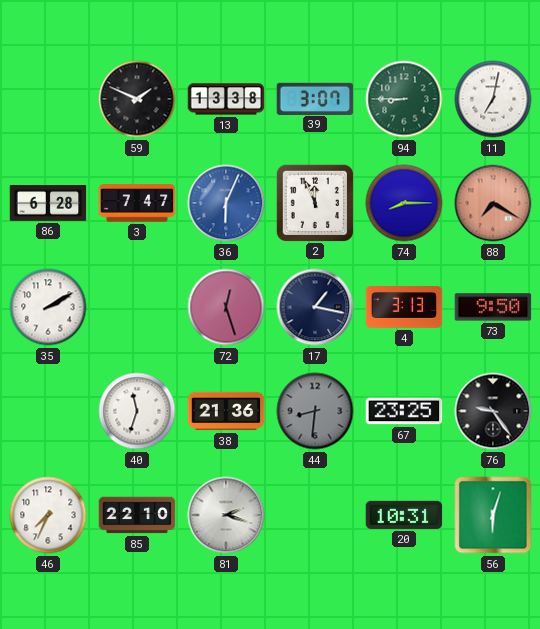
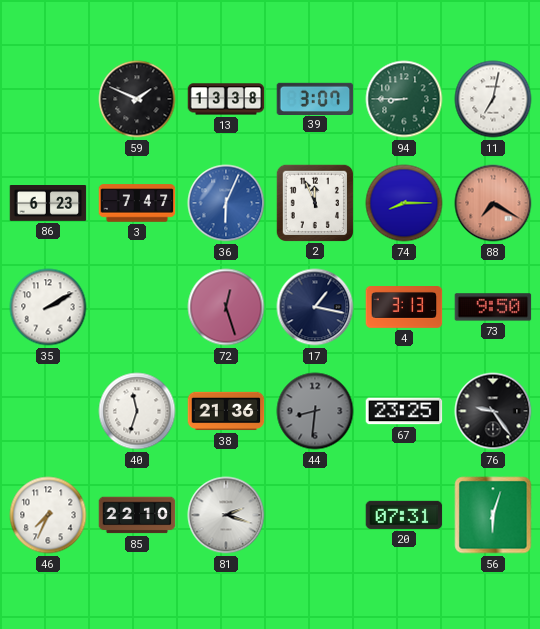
86: 6:28 -> 6:23
20: 10:31 -> 07:31
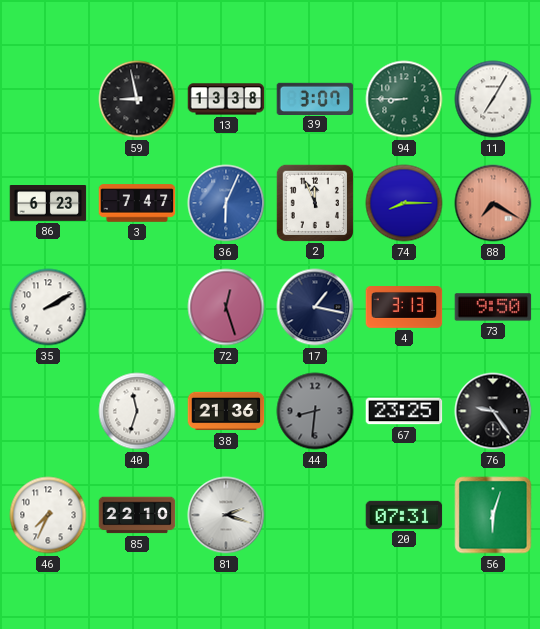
59: 1:49 -> 8:58
11: 7:02 -> 7:05
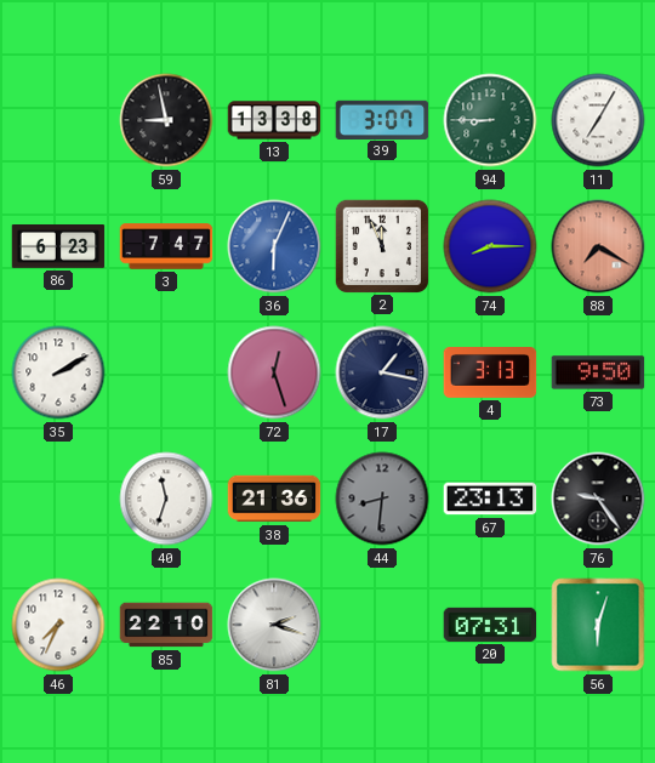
67: 23:25 -> 23:13
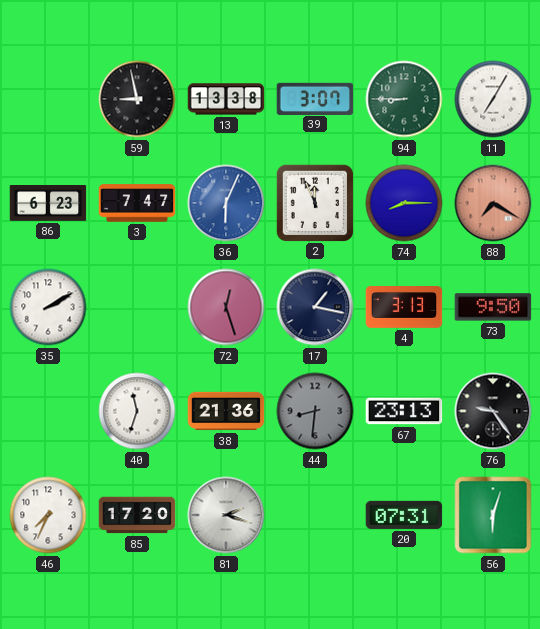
85: 22:10 -> 17:20
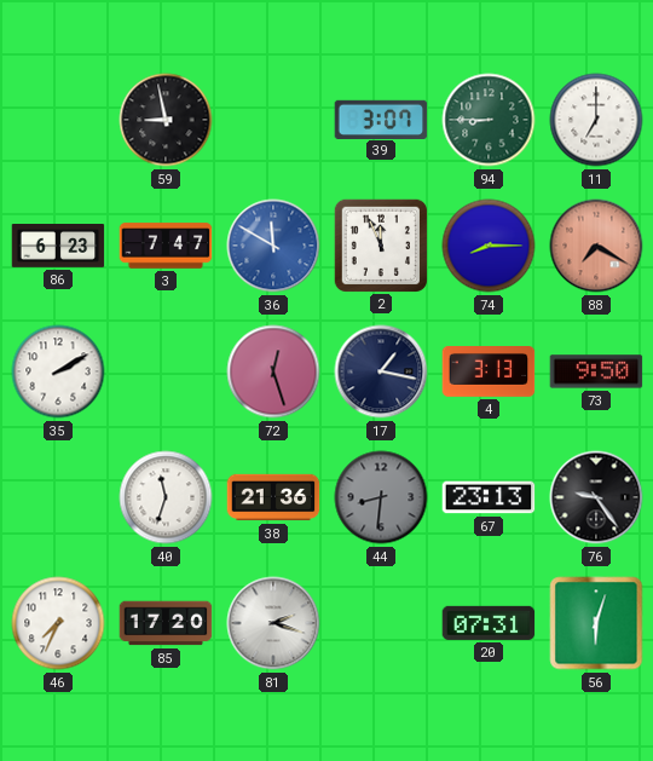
13: 13:38 -> none
11: 7:05 -> 7:00
36: 6:04 -> 11:50
